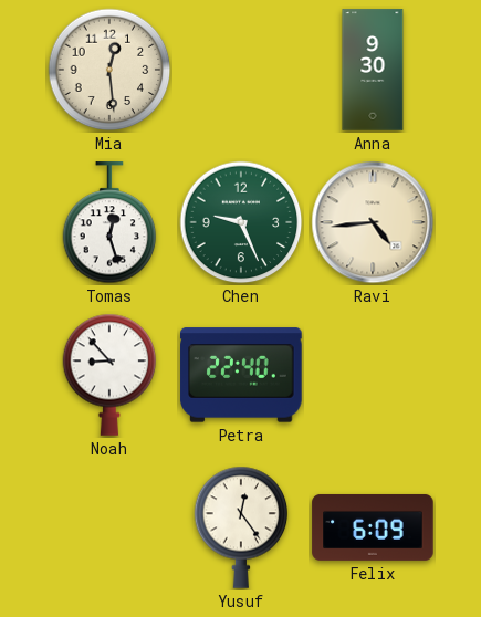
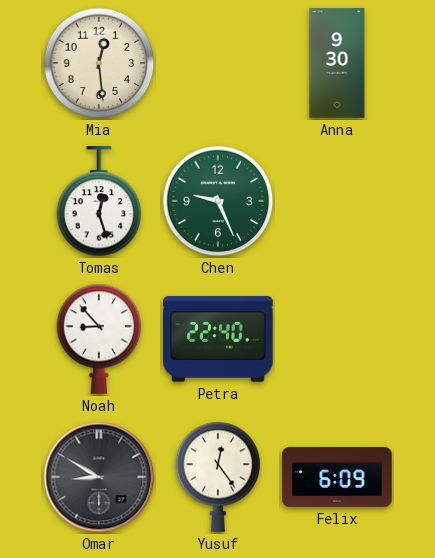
Ravi: 4:44 -> none
Omar: none -> 8:50
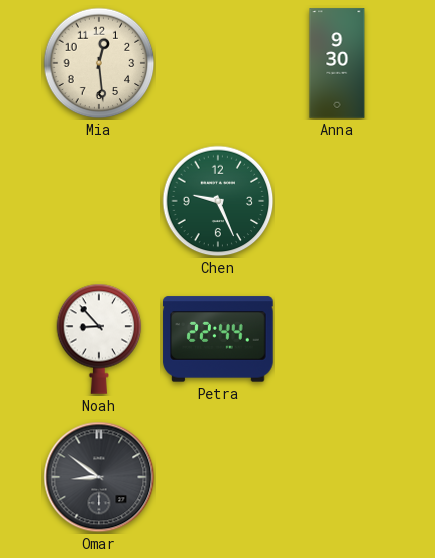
Tomas: 12:27 -> none
Petra: 22:40 -> 22:44
Omar: 8:50 -> 8:51
Yusuf: 12:24 -> none
Felix: 6:09 -> none
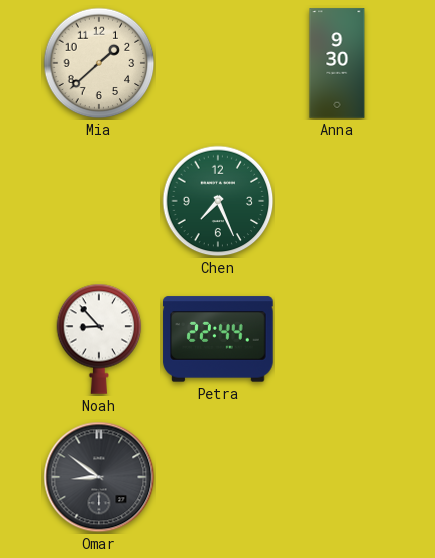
Mia: 12:29 -> 1:38
Chen: 9:26 -> 7:26
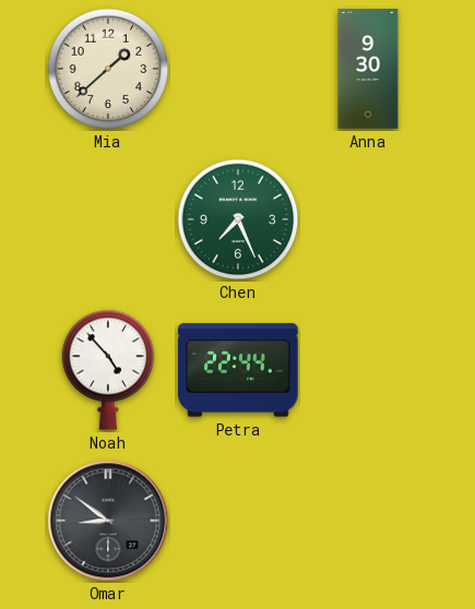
Noah: 8:53 -> 4:53
